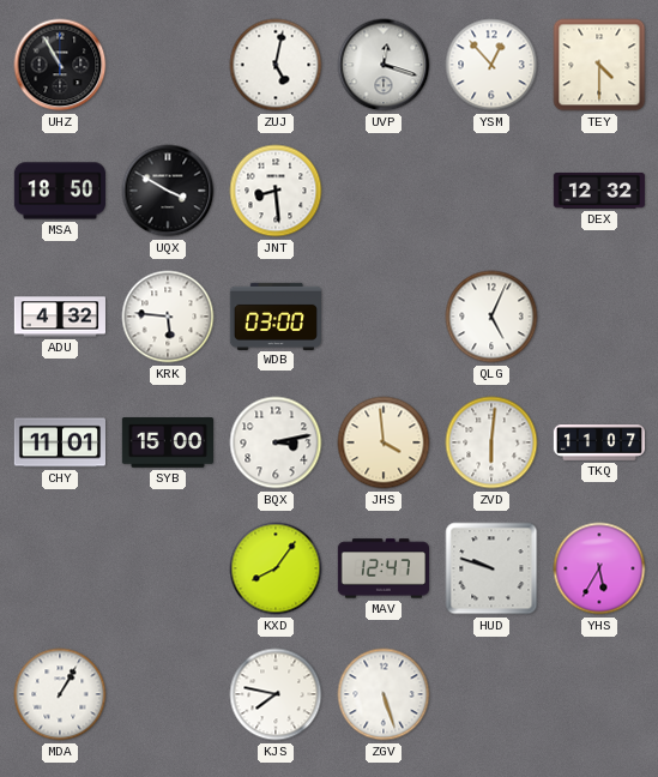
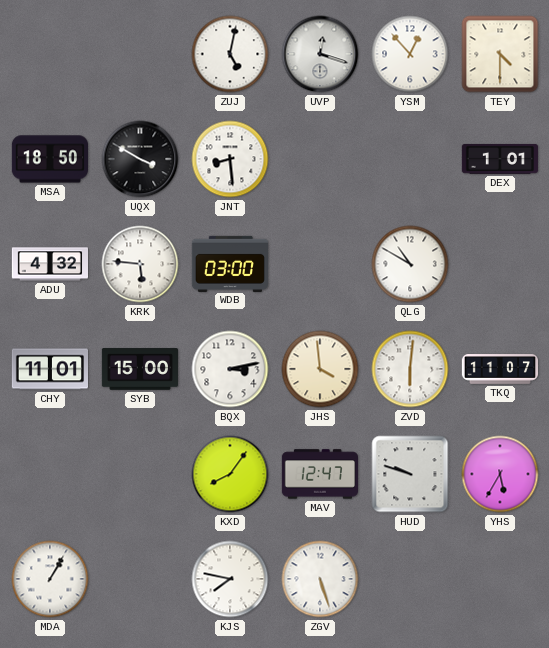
UHZ: 10:55 -> none
DEX: 12:32 -> 1:01
QLG: 5:04 -> 10:50
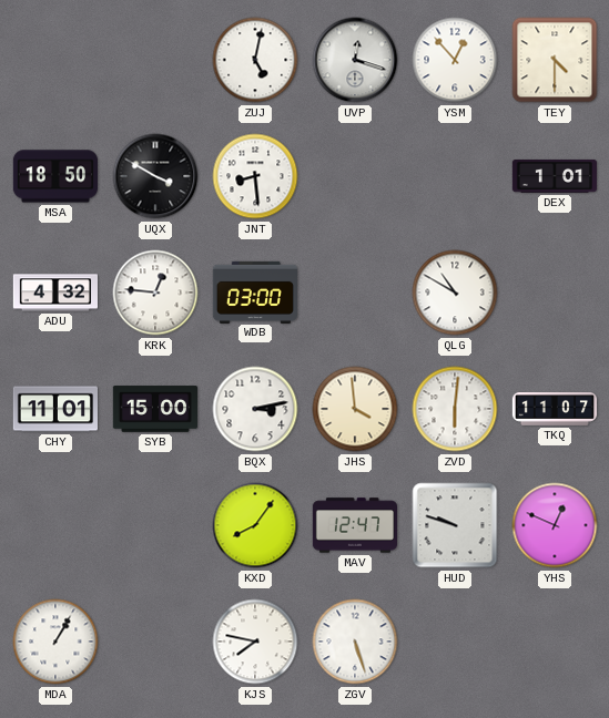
KRK: 5:46 -> 12:46
YHS: 5:35 -> 12:49
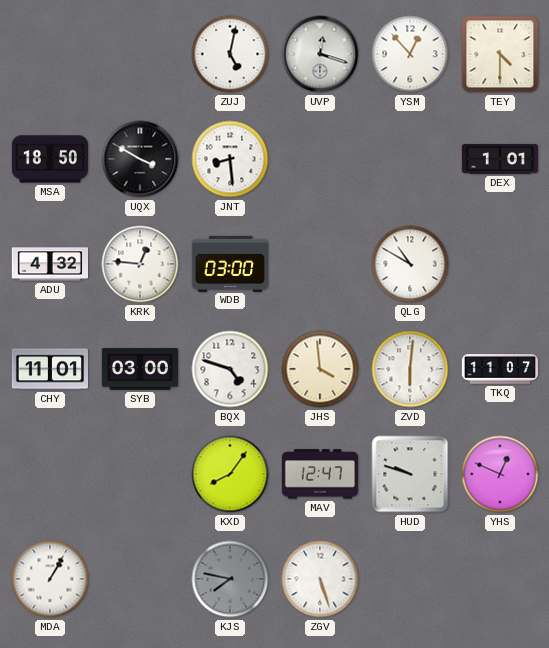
SYB: 15:00 -> 03:00
BQX: 3:13 -> 4:48
KJS dial: white -> grey
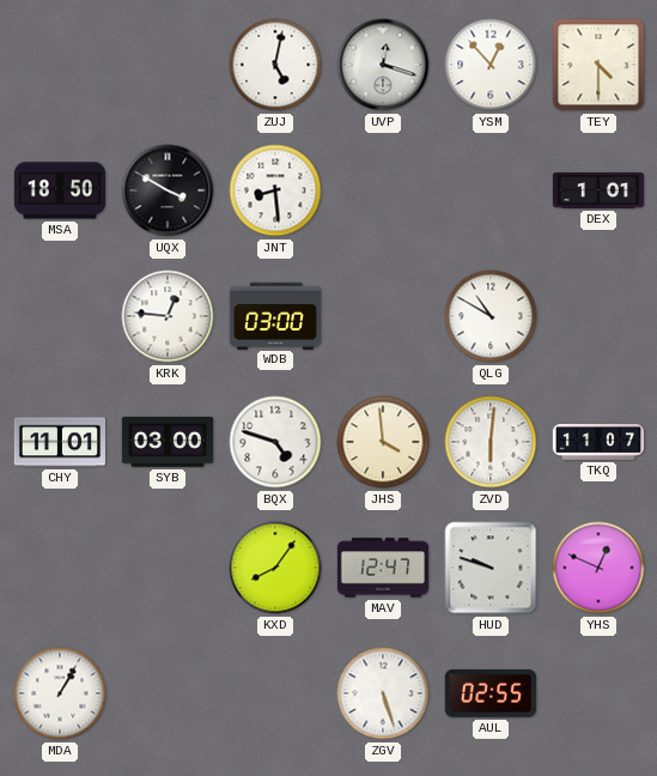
ADU: 4:32 -> none
KJS: 7:47 -> none
AUL: none -> 02:55
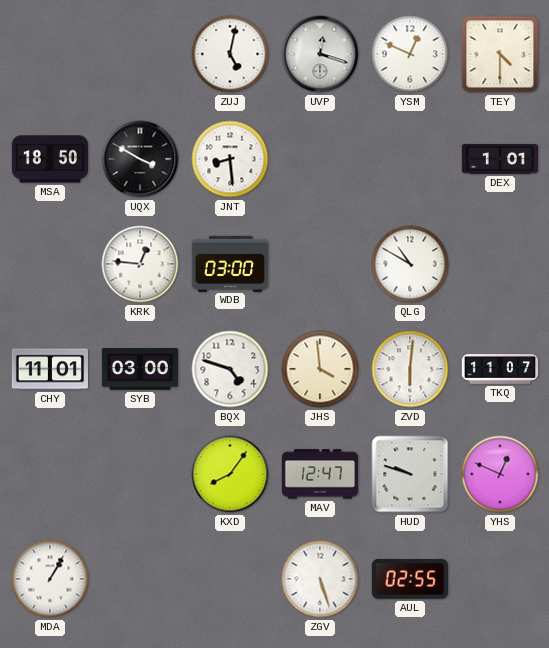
YSM: 12:53 -> 12:49
